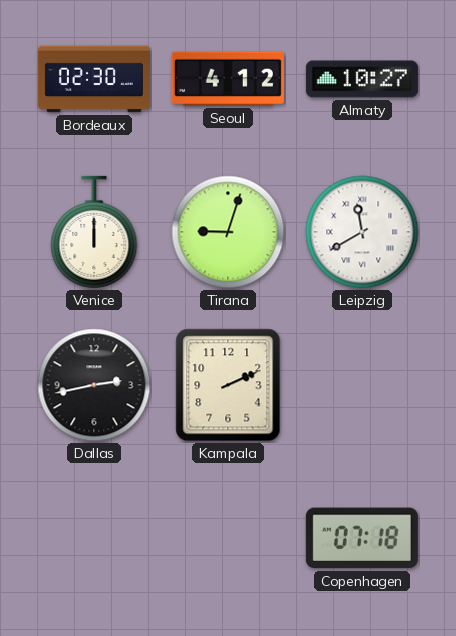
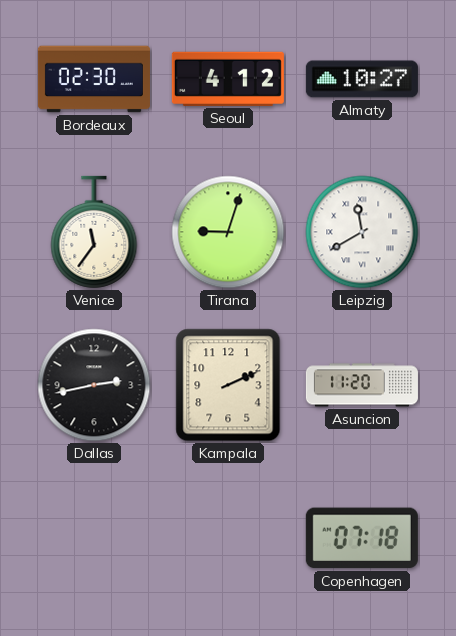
Venice: 12:00 -> 11:36
Asuncion: none -> 11:20
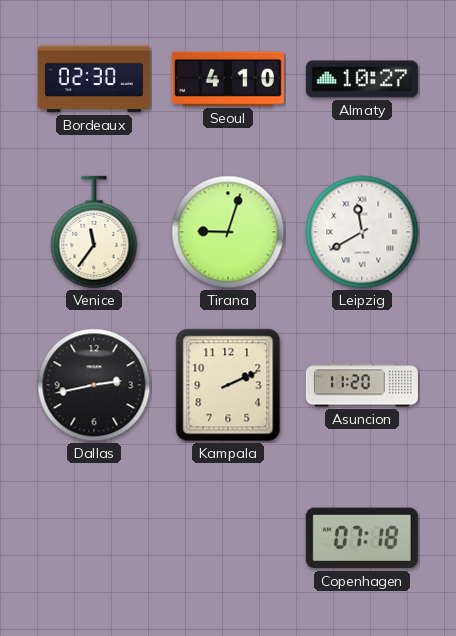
Seoul: 4:12 -> 4:10
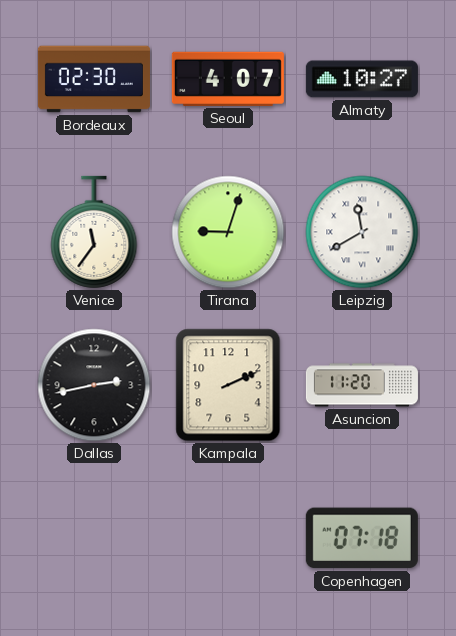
Seoul: 4:10 -> 4:07
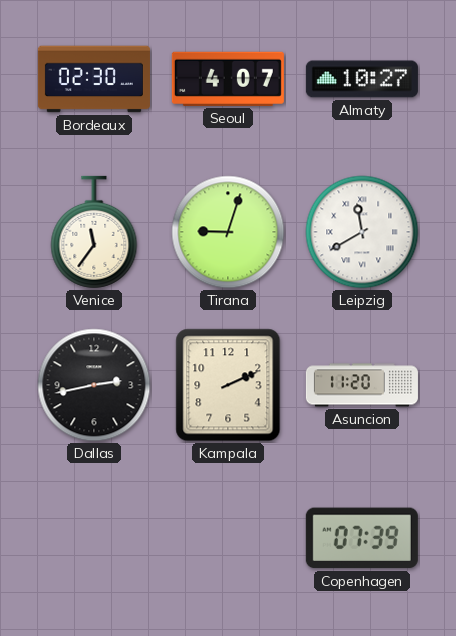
Copenhagen: 07:18 -> 07:39
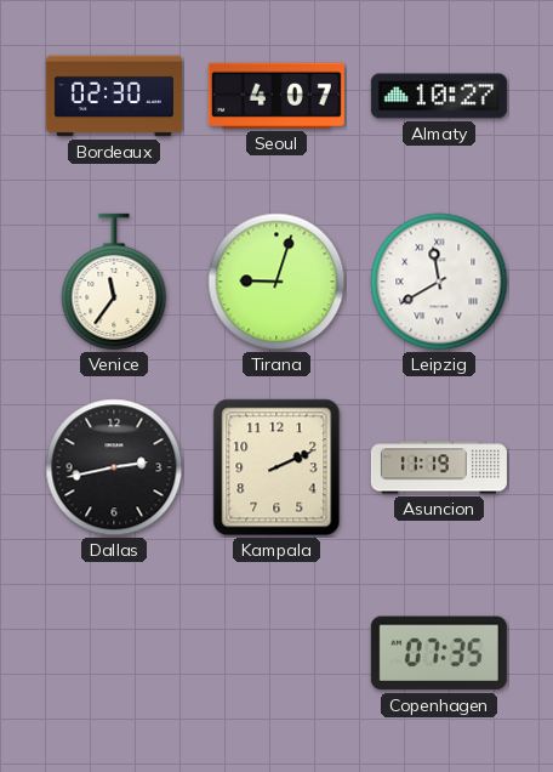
Asuncion: 11:20 -> 11:19
Copenhagen: 07:39 -> 07:35
